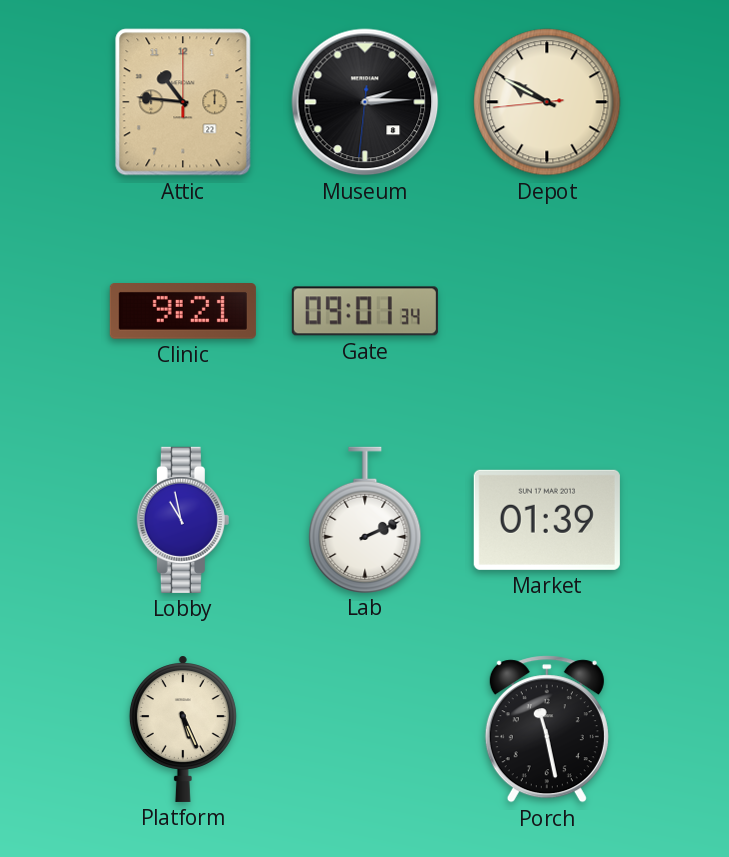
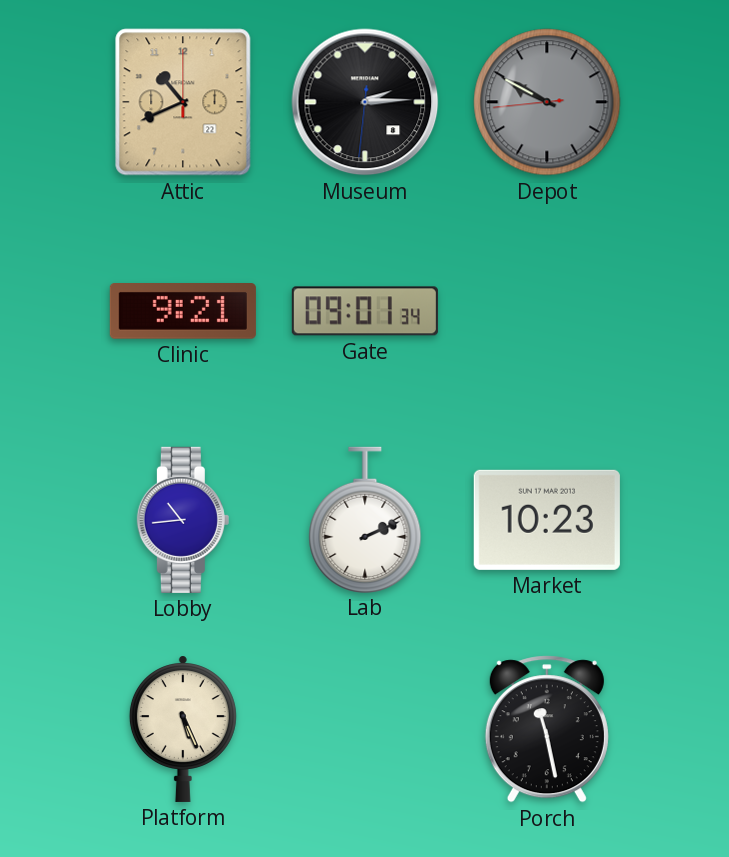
Attic: 10:46 -> 10:41
Depot dial: cream -> grey
Lobby: 10:58 -> 10:44
Market: 01:39 -> 10:23
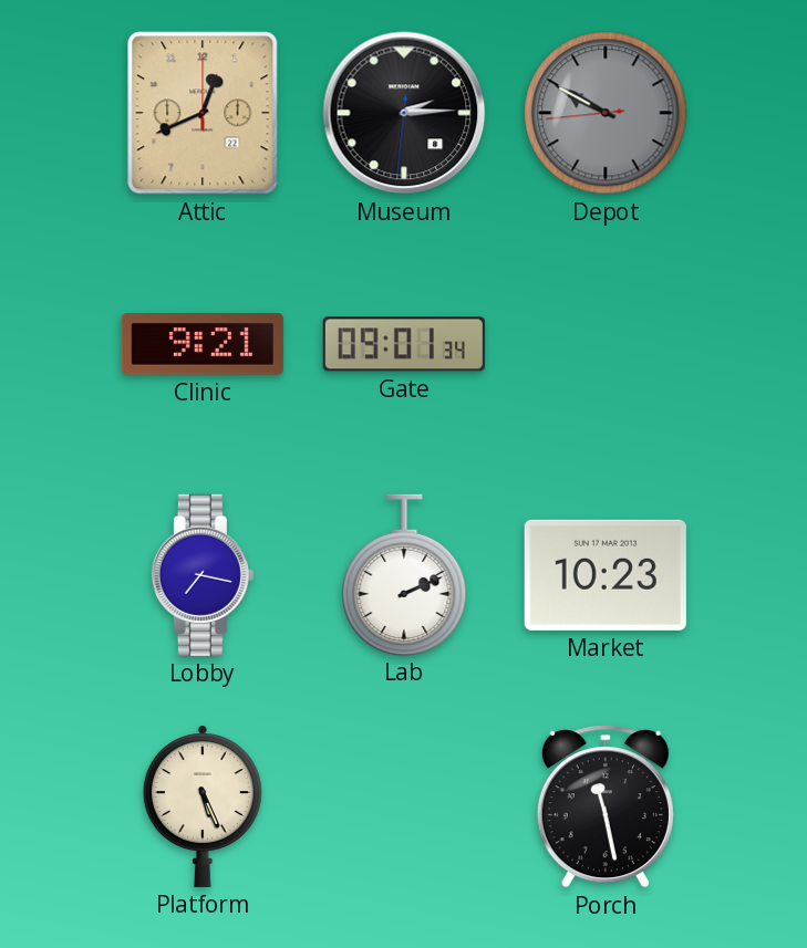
Attic: 10:41 -> 12:41
Lobby: 10:44 -> 7:17
